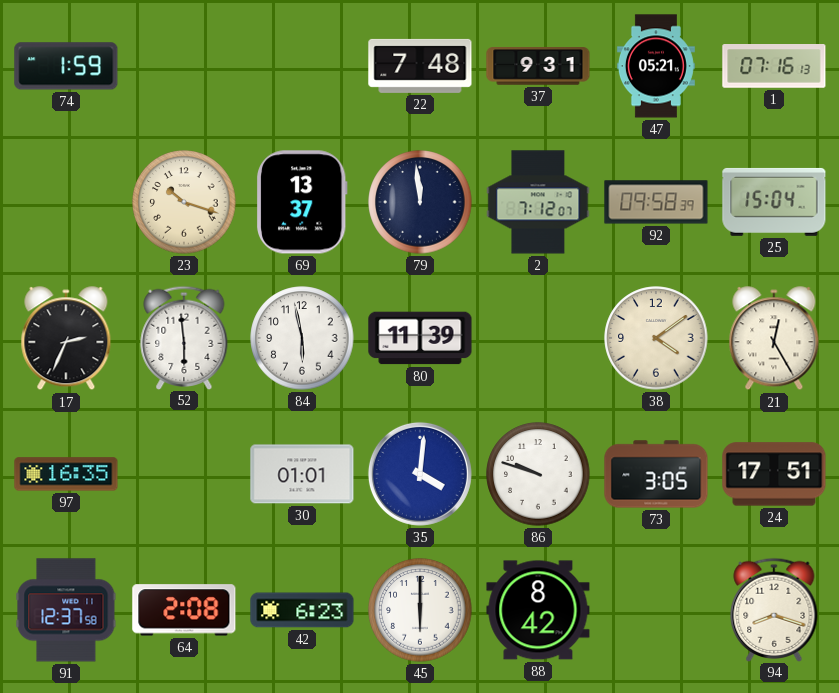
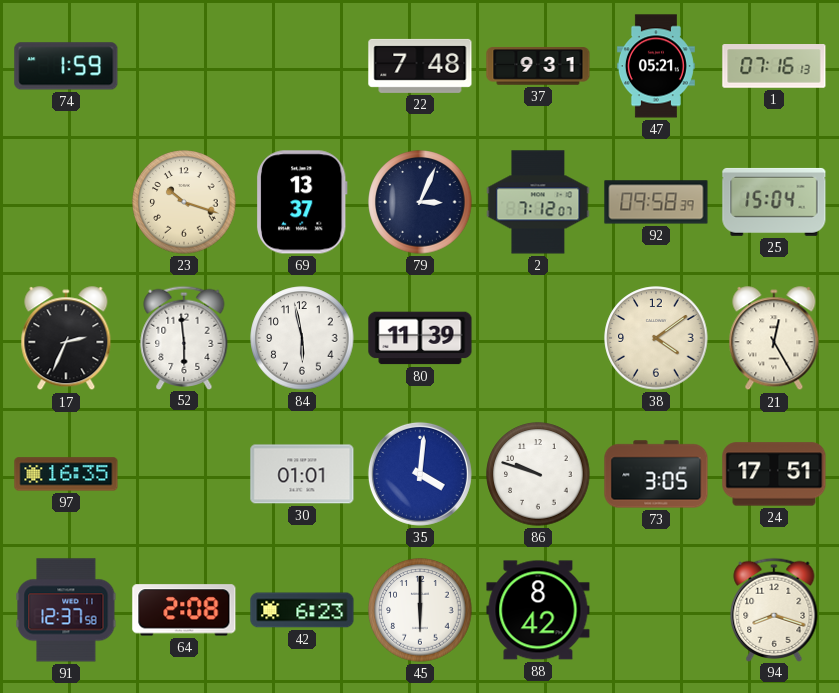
79: 11:59 -> 3:04
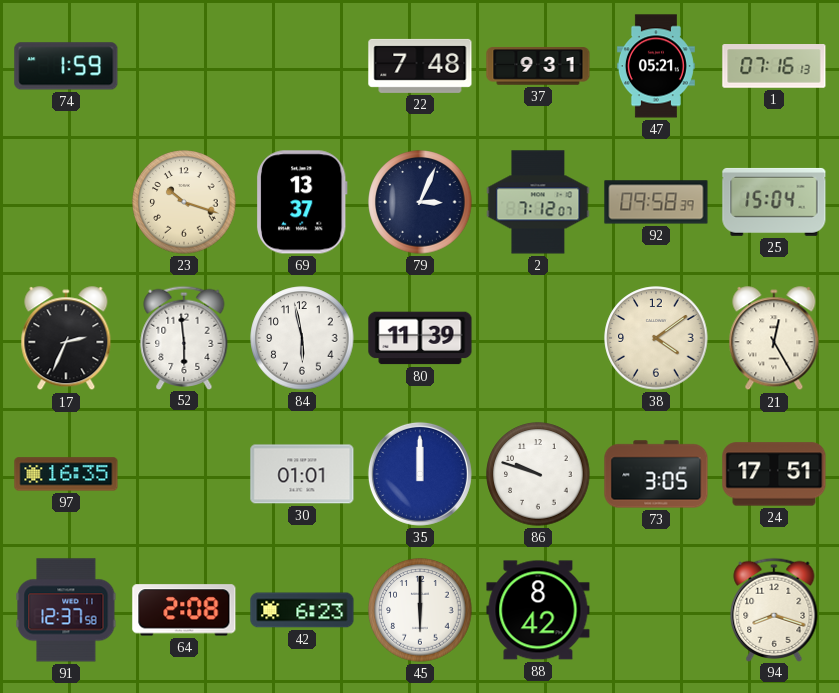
35: 4:01 -> 12:00
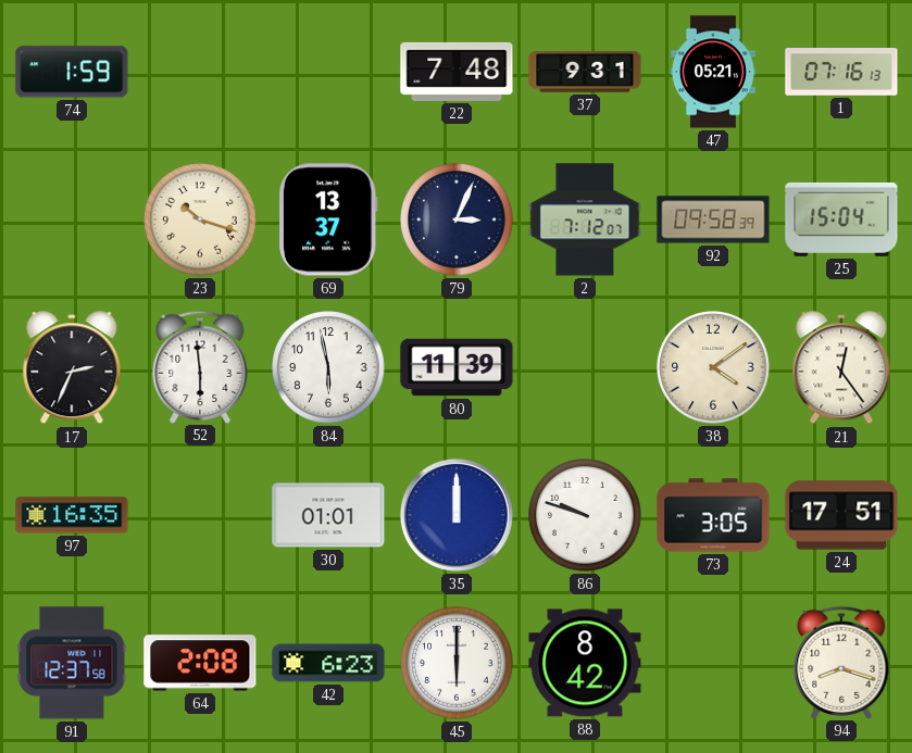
21: 12:25 -> 12:24
